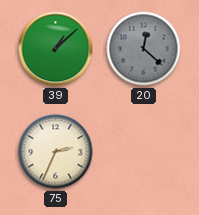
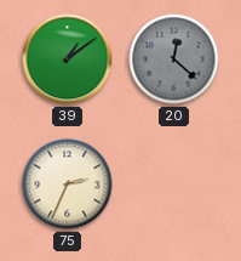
39: 1:08 -> 1:09
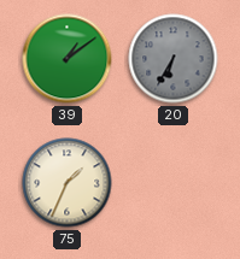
20: 12:22 -> 6:35
75: 2:34 -> 1:34
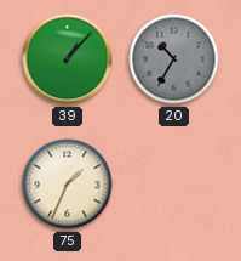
39: 1:09 -> 1:07
20: 6:35 -> 10:35
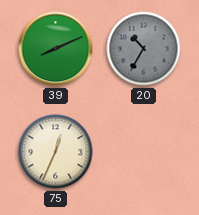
39: 1:07 -> 8:11
75: 1:34 -> 12:34
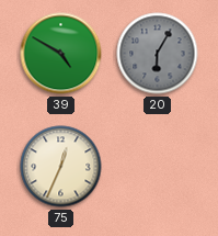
39: 8:11 -> 4:50
20: 10:35 -> 6:05
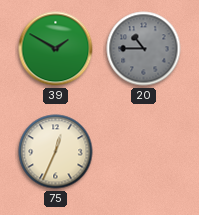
39: 4:50 -> 1:50
20: 6:05 -> 10:45
